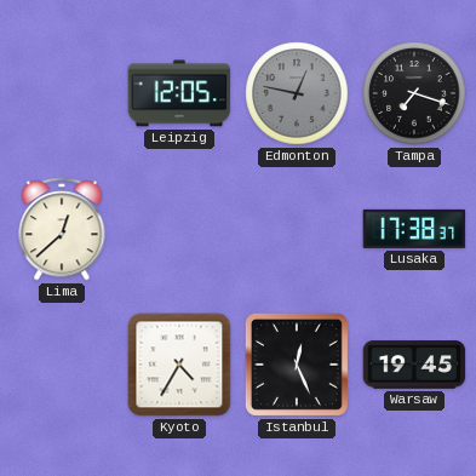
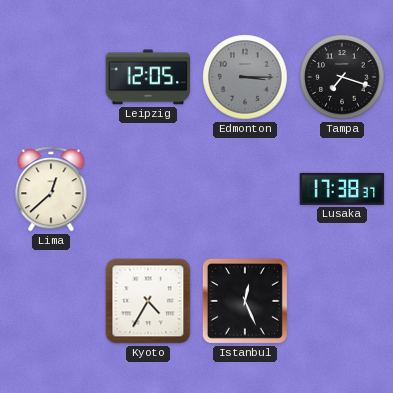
Edmonton: 12:47 -> 3:15
Warsaw: 19:45 -> none
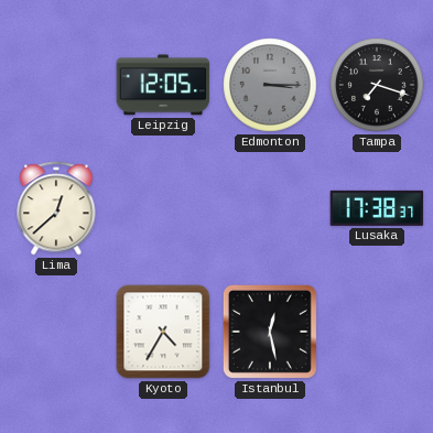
Istanbul: 12:26 -> 12:28
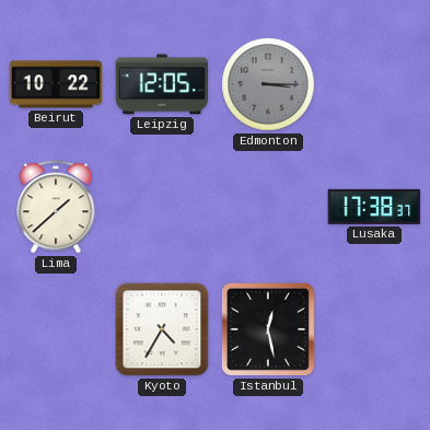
Beirut: none -> 10:22
Tampa: 7:18 -> none
Lima: 12:38 -> 1:38
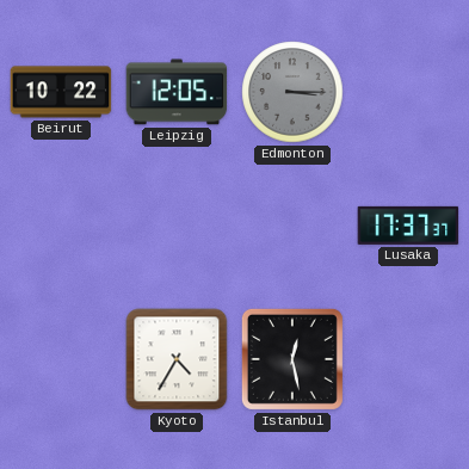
Lima: 1:38 -> none
Lusaka: 17:38 -> 17:37
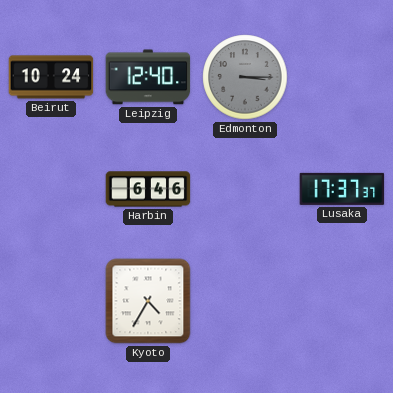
Beirut: 10:22 -> 10:24
Leipzig: 12:05 -> 12:40
Harbin: none -> 6:46
Istanbul: 12:28 -> none
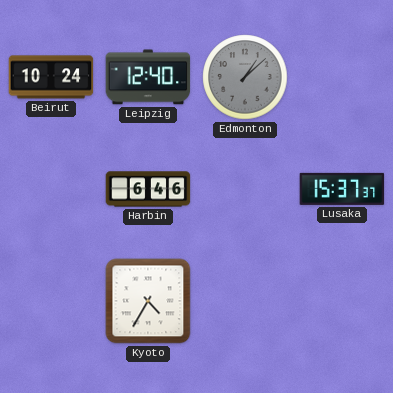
Edmonton: 3:15 -> 1:08
Lusaka: 17:37 -> 15:37
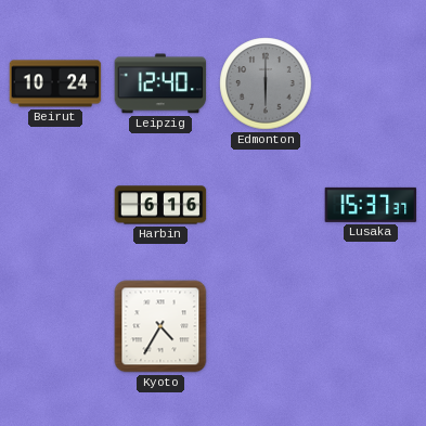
Edmonton: 1:08 -> 6:00
Harbin: 6:46 -> 6:16
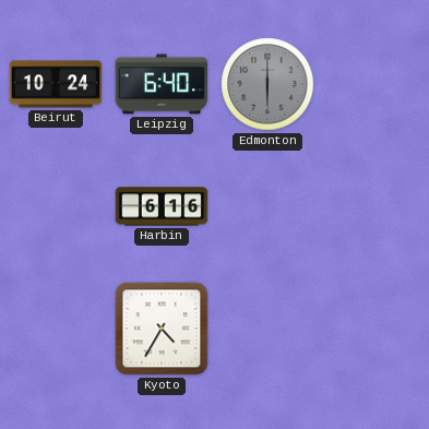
Leipzig: 12:40 -> 6:40
Lusaka: 15:37 -> none
